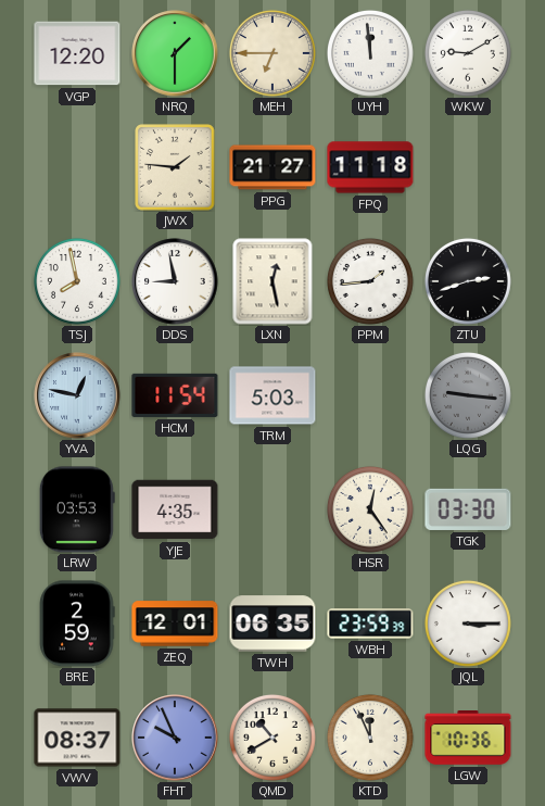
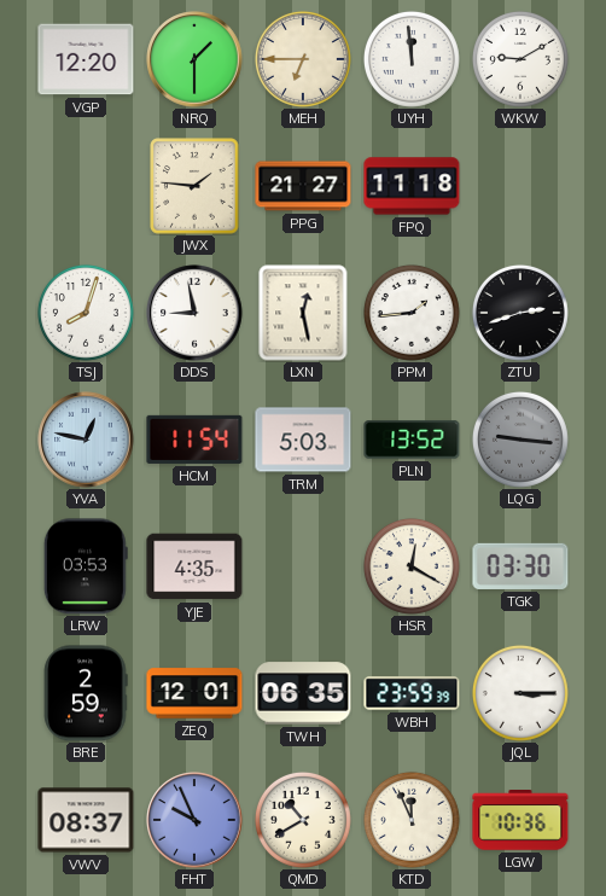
TSJ: 7:58 -> 8:03
PLN: none -> 13:52
HSR: 12:24 -> 12:20
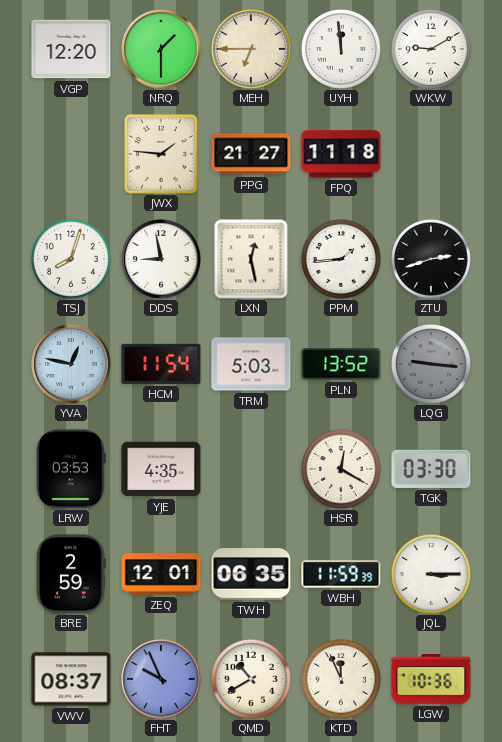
WBH: 23:59 -> 11:59
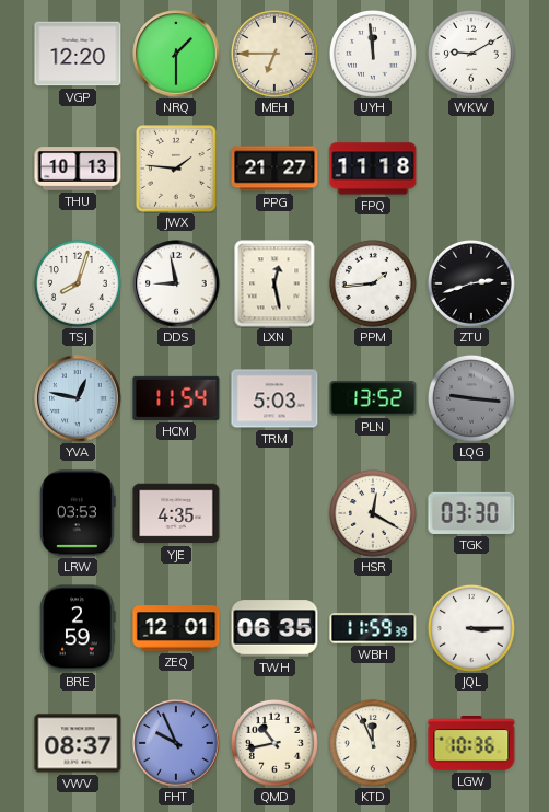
THU: none -> 10:13
QMD: 10:40 -> 10:43
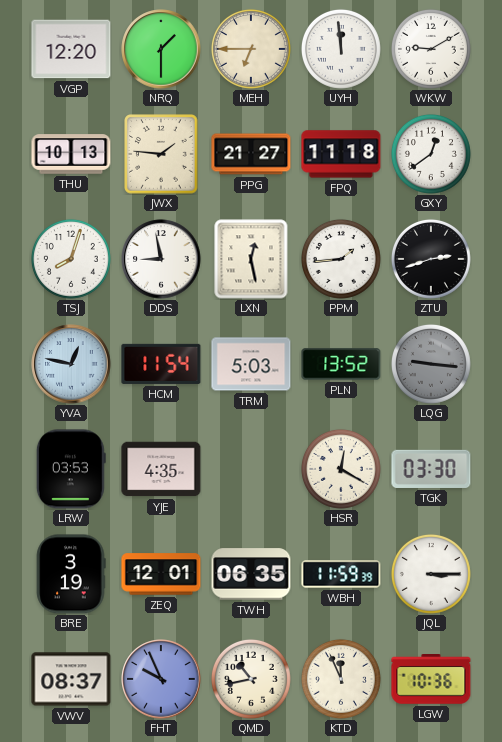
GXY: none -> 12:39
BRE: 2:59 -> 3:19
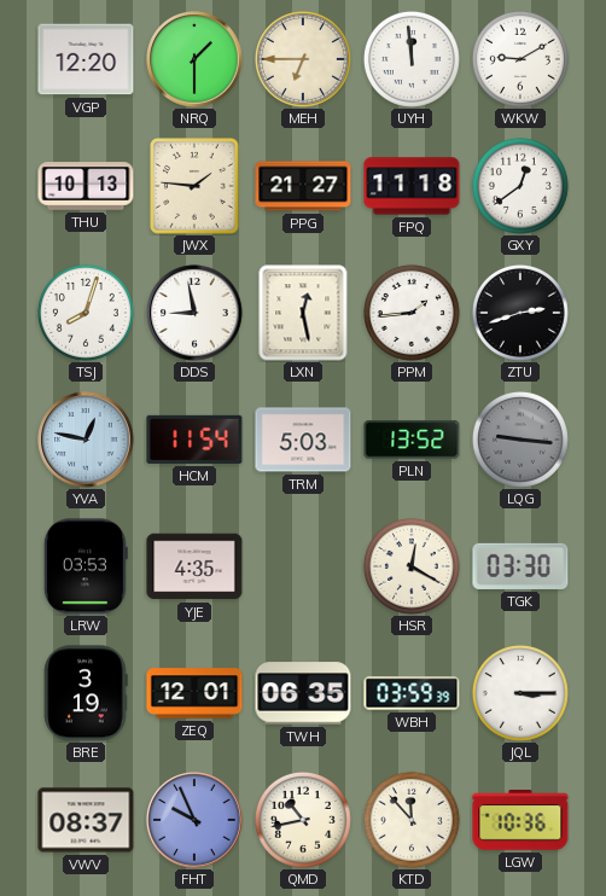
WBH: 11:59 -> 03:59
KTD: 11:56 -> 11:53
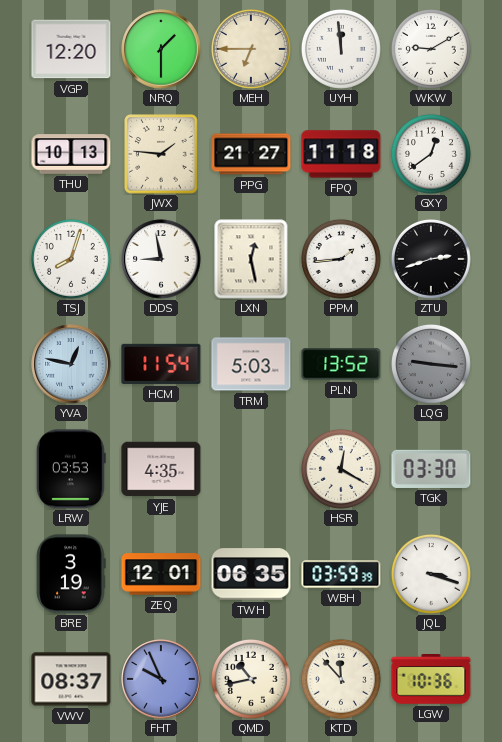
JQL: 3:15 -> 3:18
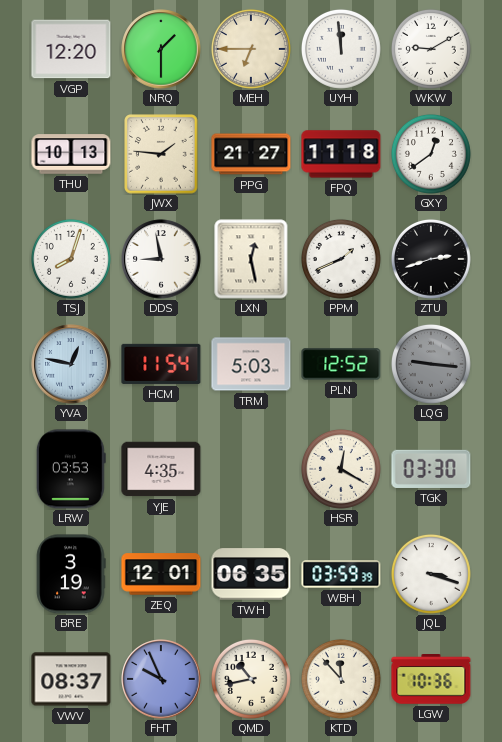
PPM: 1:44 -> 1:41
PLN: 13:52 -> 12:52
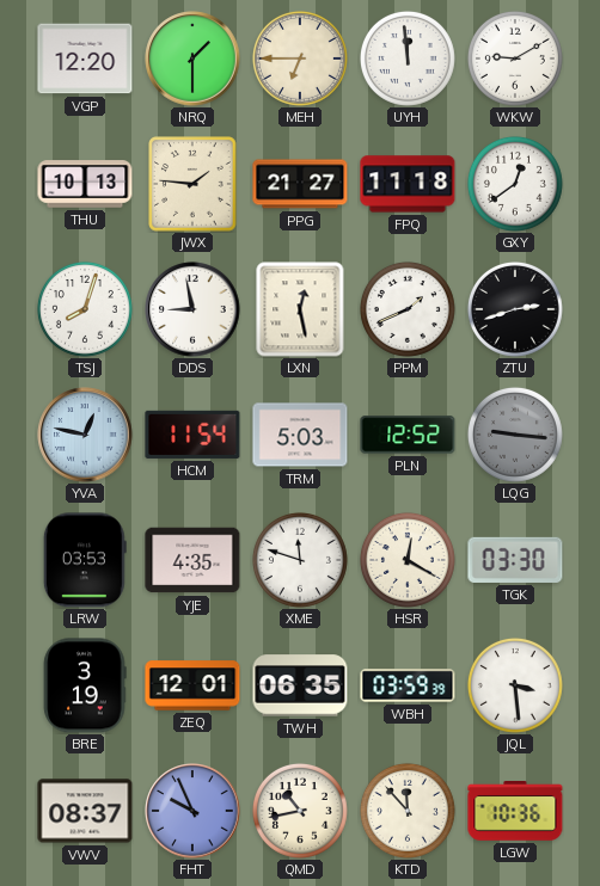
XME: none -> 11:48
JQL: 3:18 -> 3:29
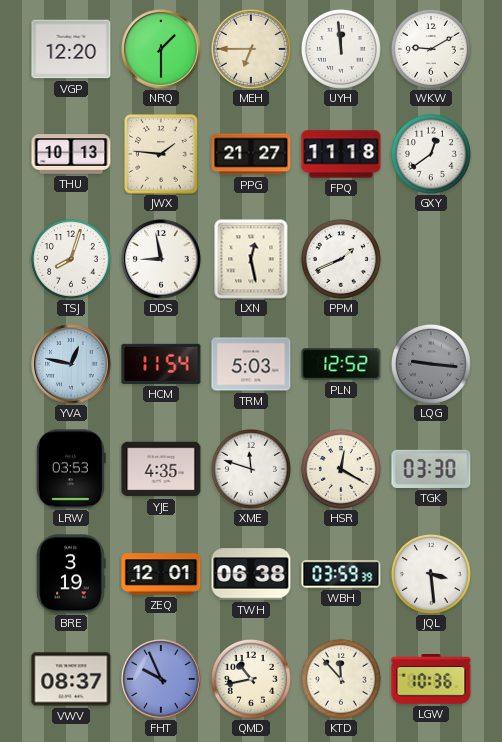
ZTU: 2:42 -> none
TWH: 06:35 -> 06:38
